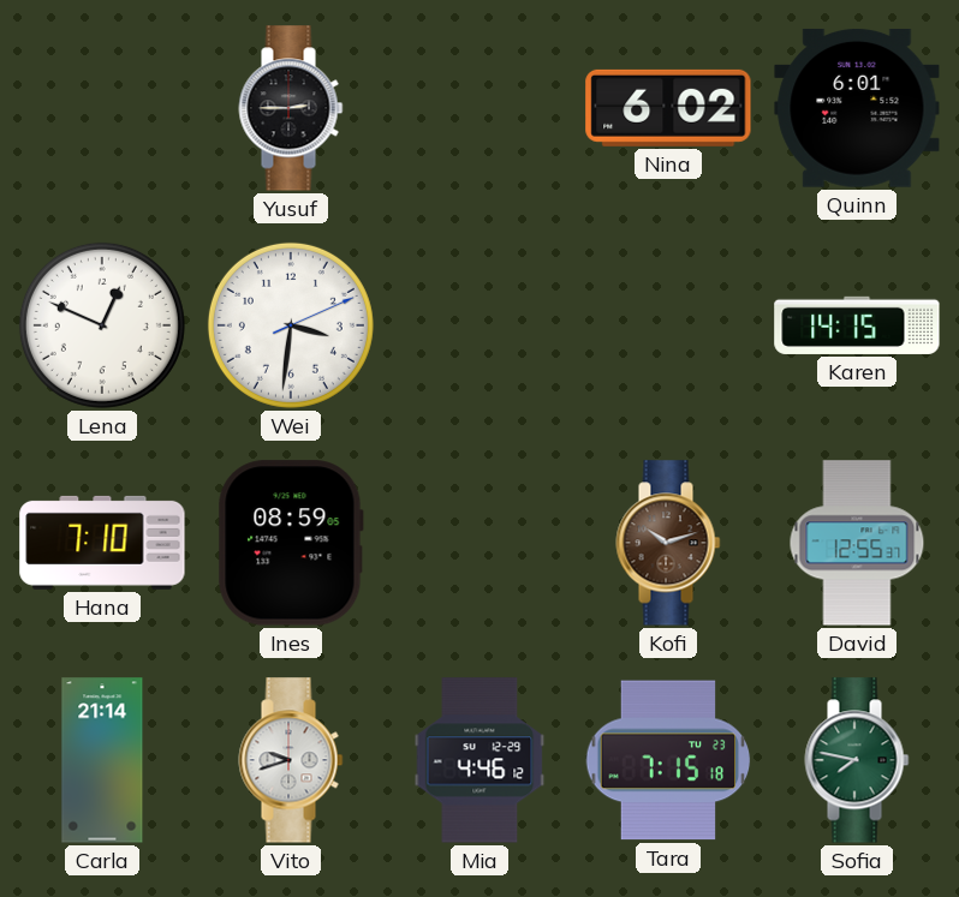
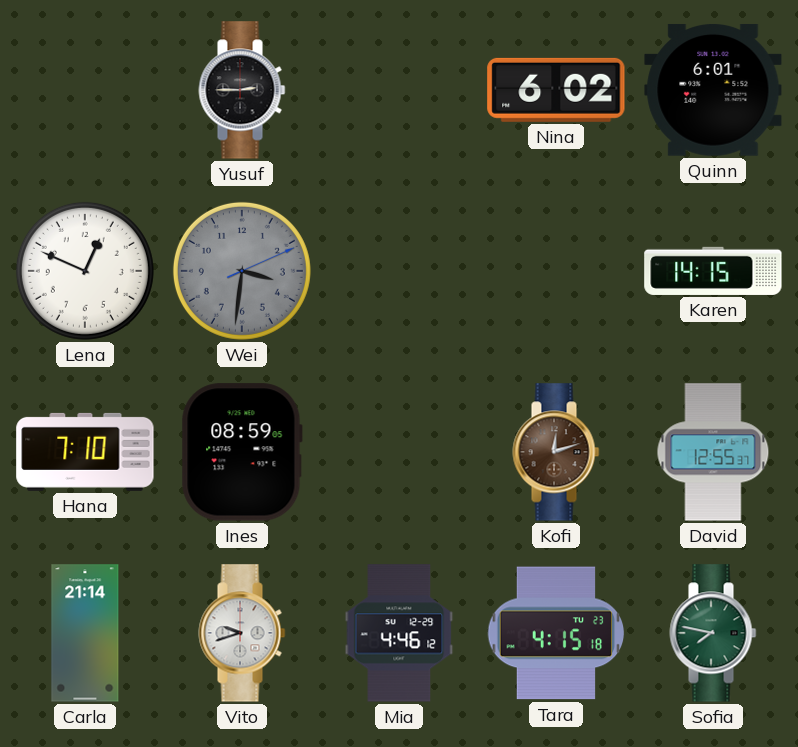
Wei dial: white -> grey
Kofi: 10:12 -> 12:12
Tara: 7:15 -> 4:15
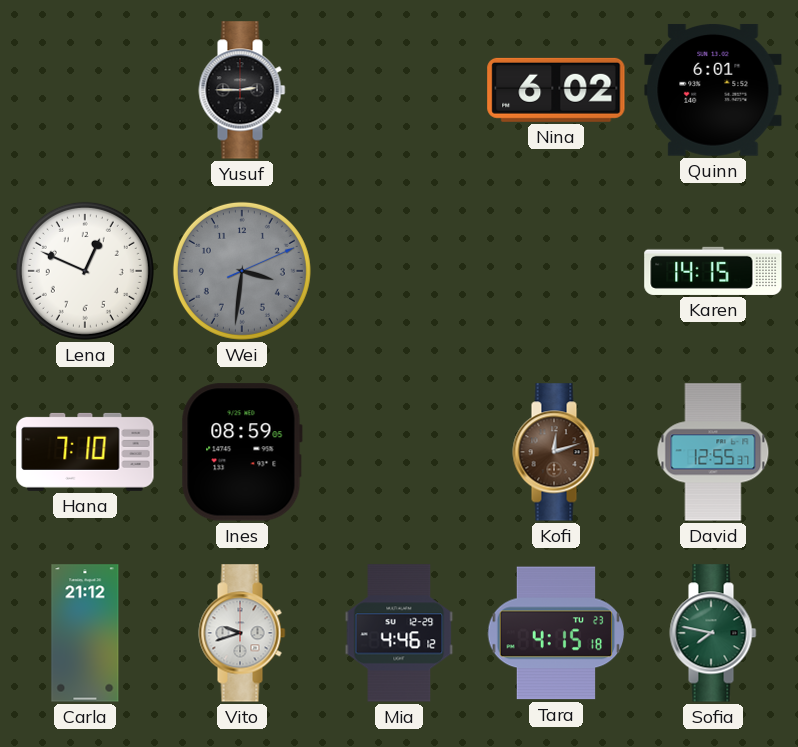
Carla: 21:14 -> 21:12
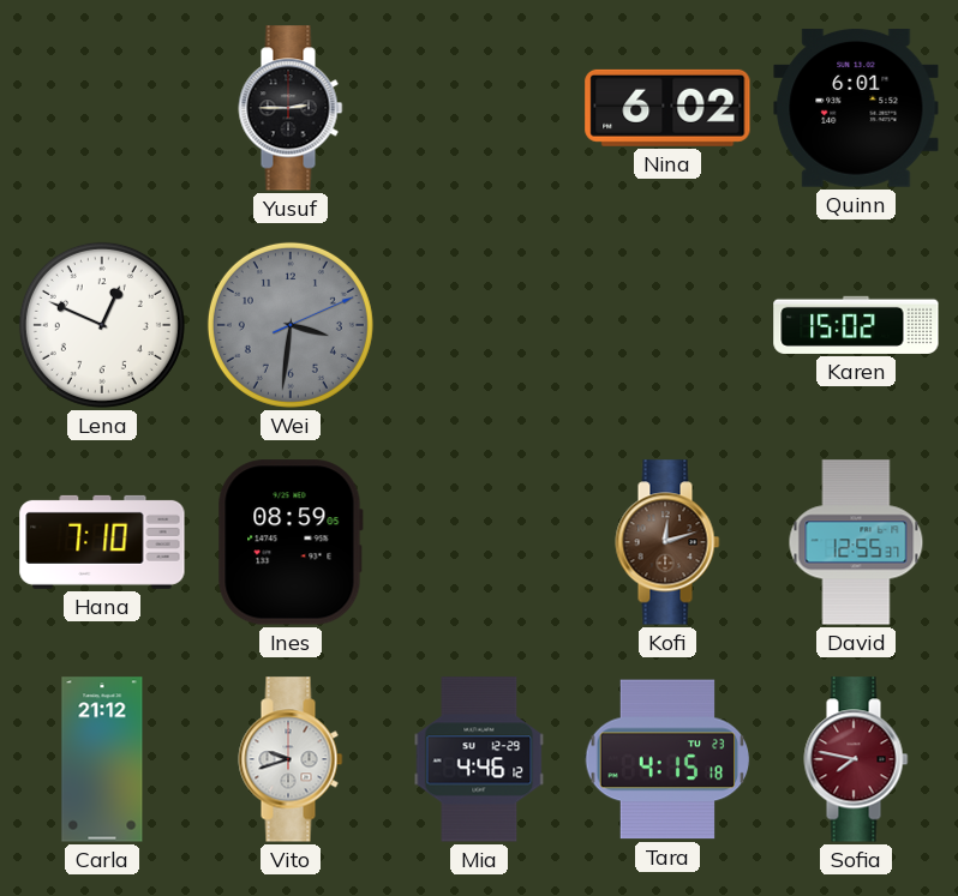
Karen: 14:15 -> 15:02
Sofia dial: green -> burgundy
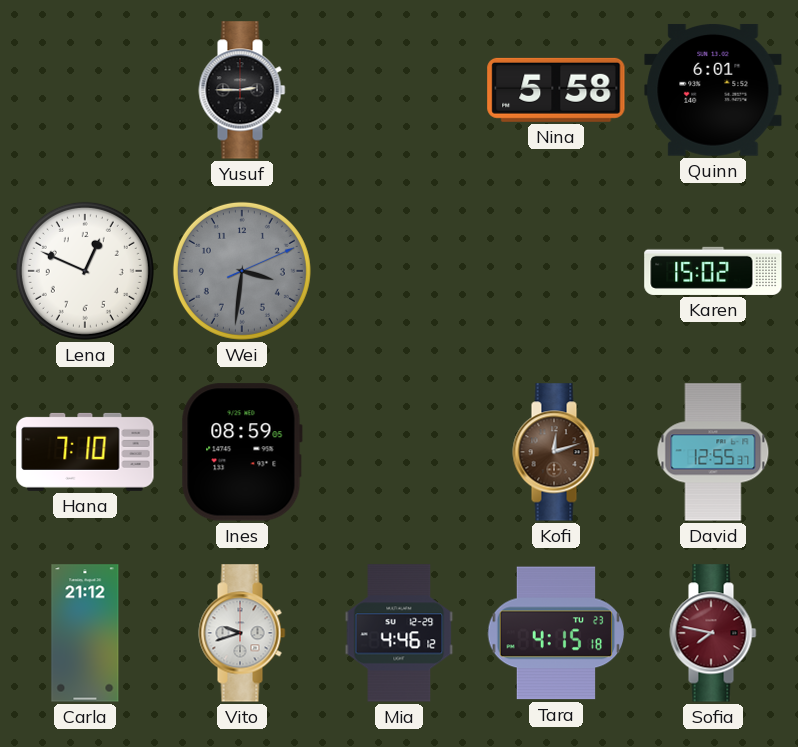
Nina: 6:02 -> 5:58
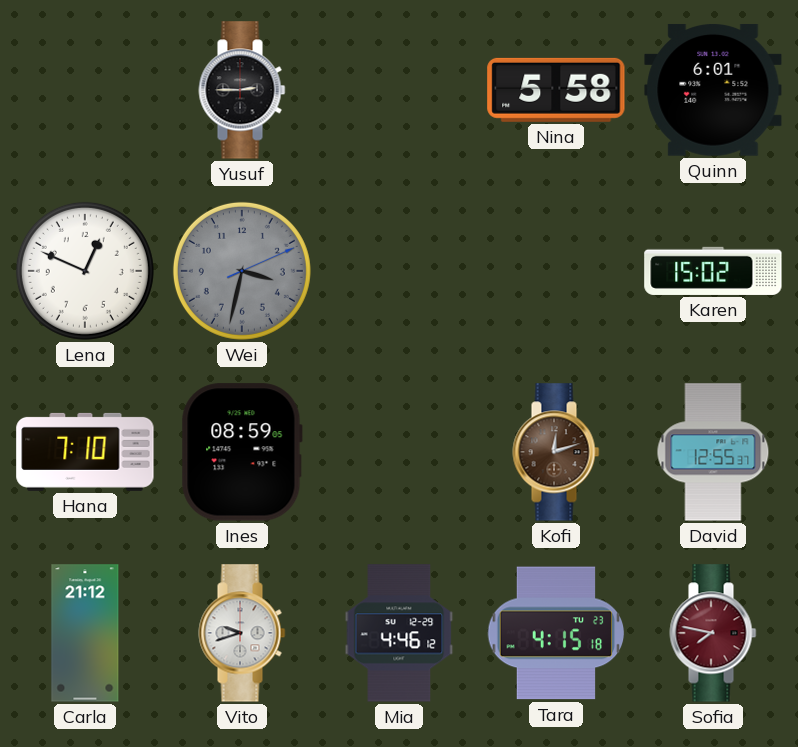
Wei: 3:31 -> 3:32
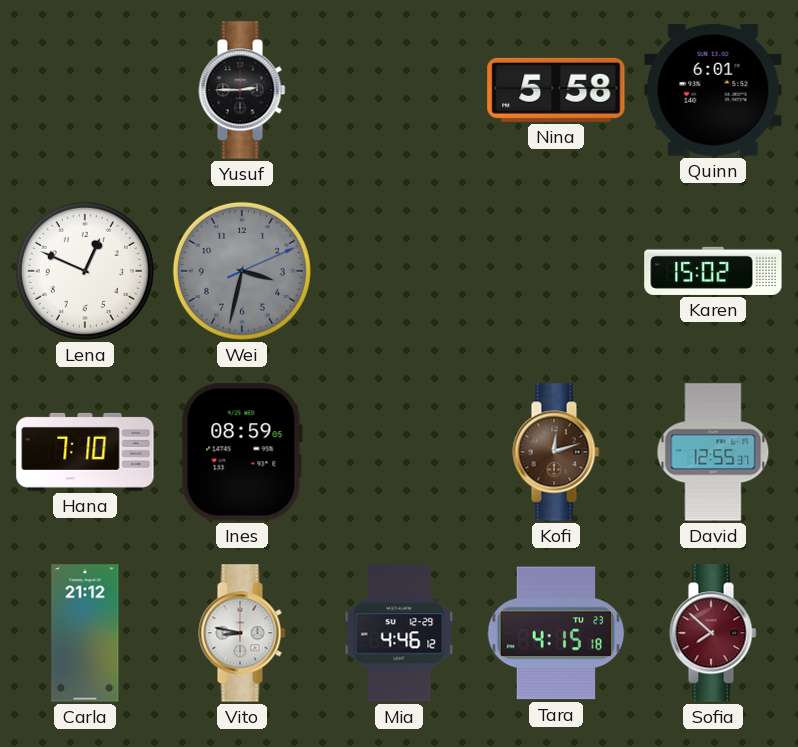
Vito: 9:42 -> 8:47
Sofia: 7:47 -> 7:52
